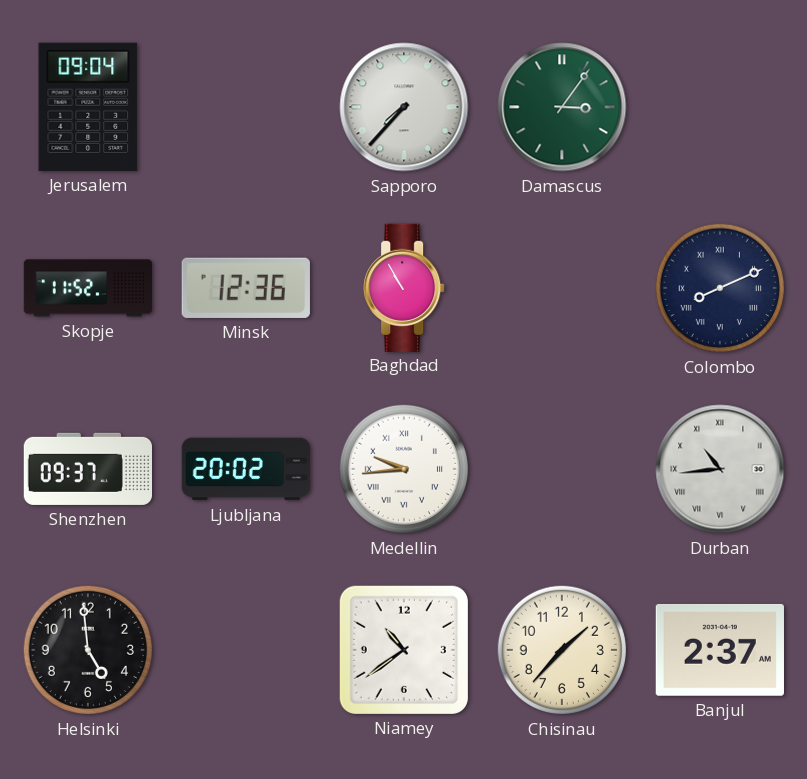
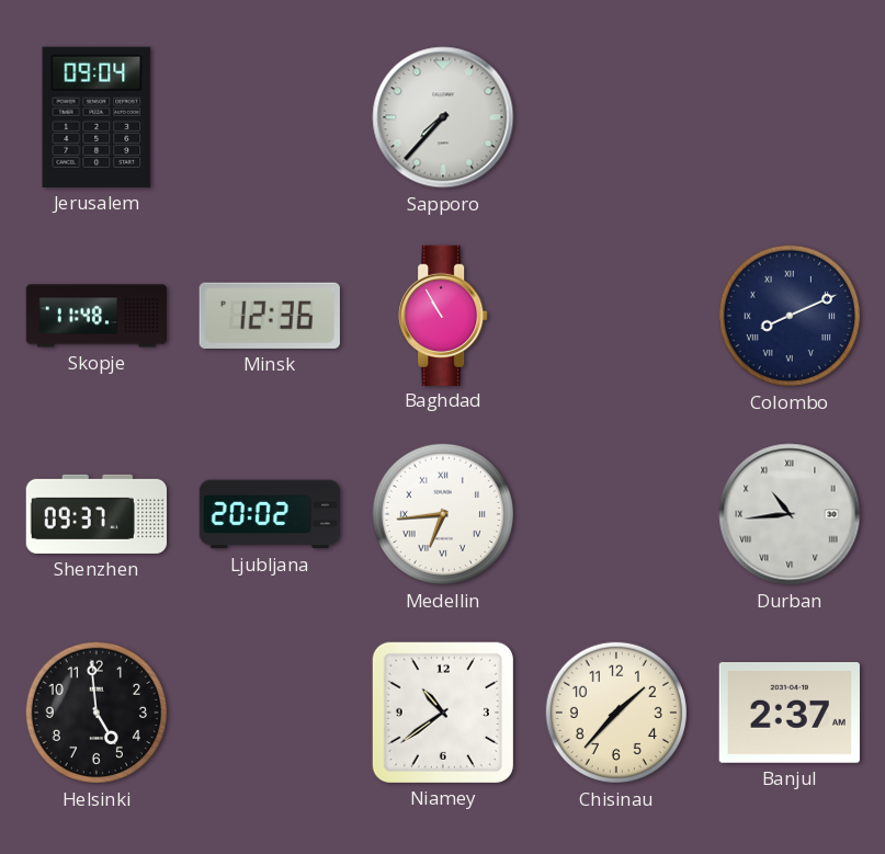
Damascus: 3:06 -> none
Skopje: 11:52 -> 11:48
Medellin: 9:44 -> 6:44
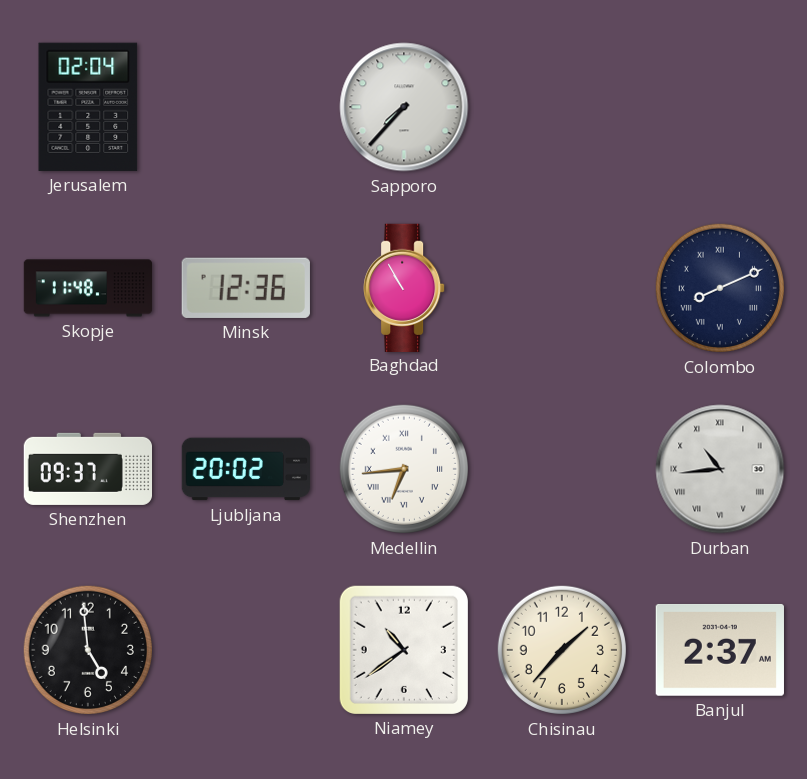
Jerusalem: 09:04 -> 02:04
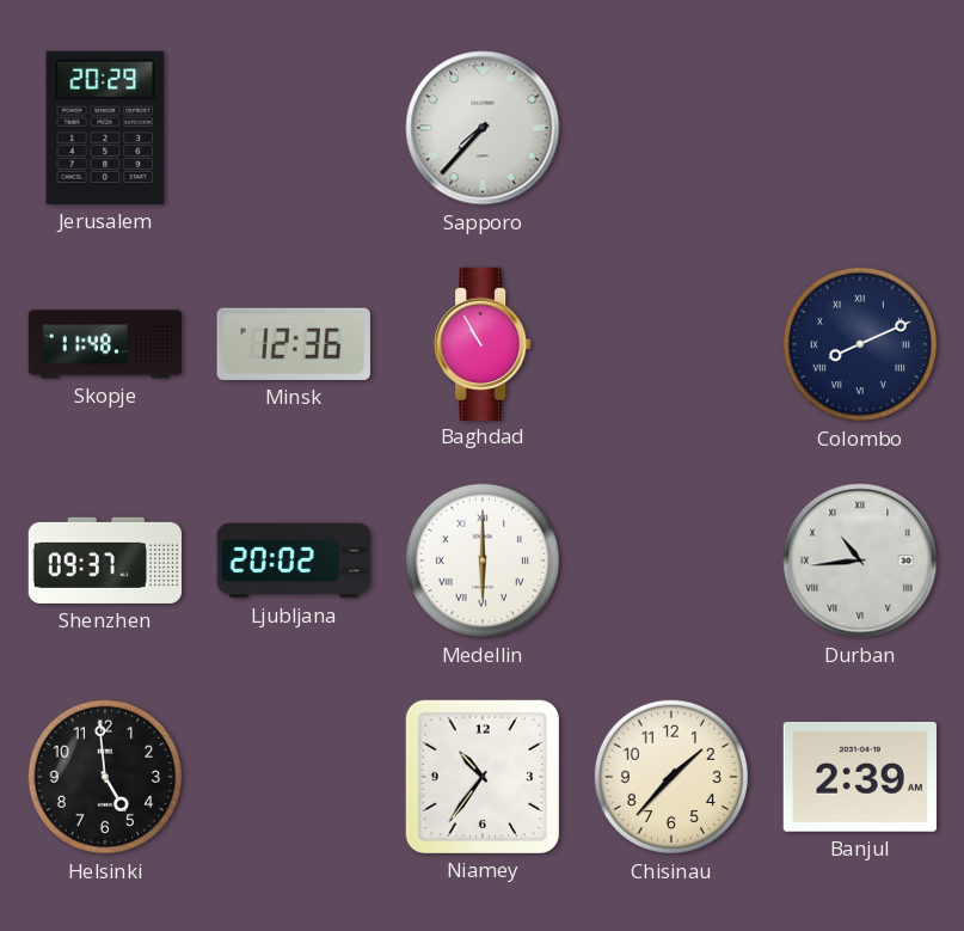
Jerusalem: 02:04 -> 20:29
Medellin: 6:44 -> 6:00
Niamey: 10:39 -> 10:36
Banjul: 2:37 -> 2:39
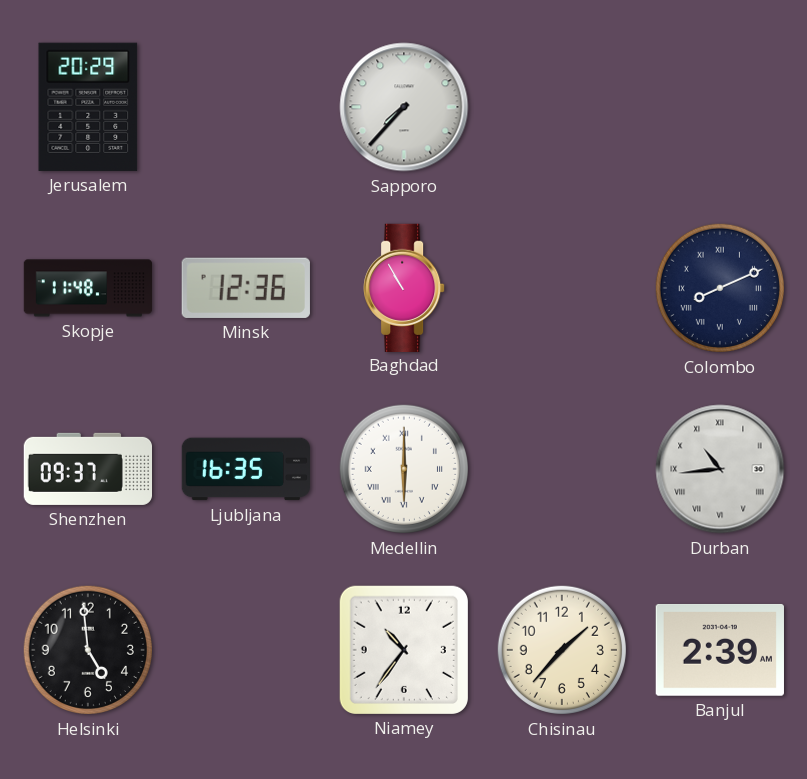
Ljubljana: 20:02 -> 16:35
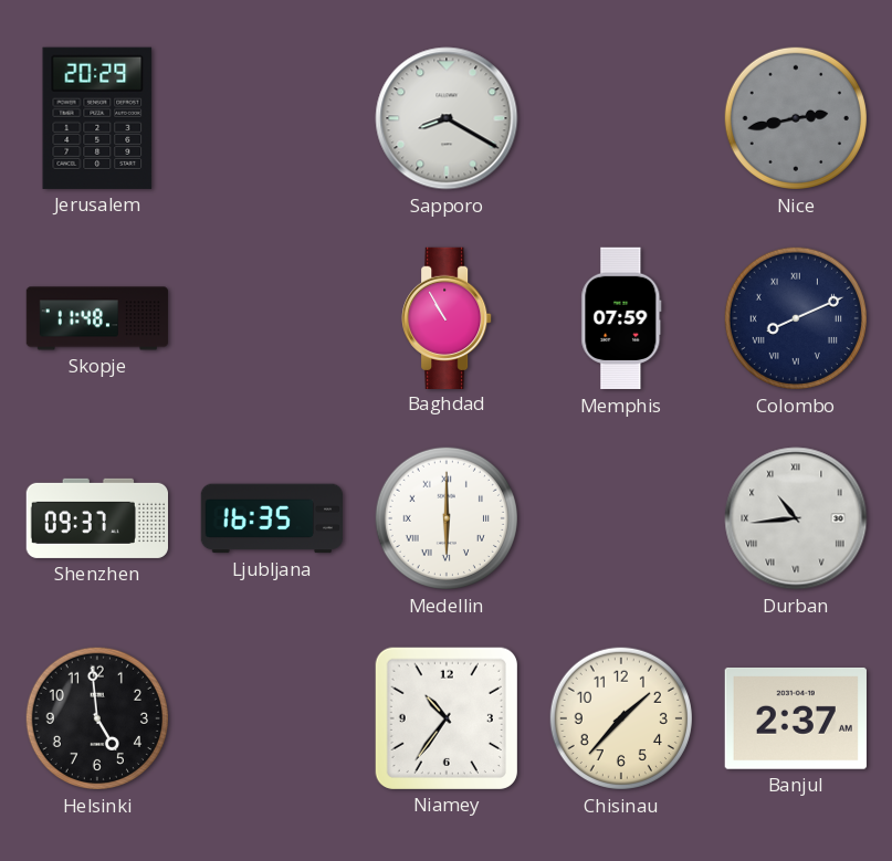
Sapporo: 7:37 -> 8:20
Nice: none -> 2:43
Minsk: 12:36 -> none
Memphis: none -> 07:59
Banjul: 2:39 -> 2:37
